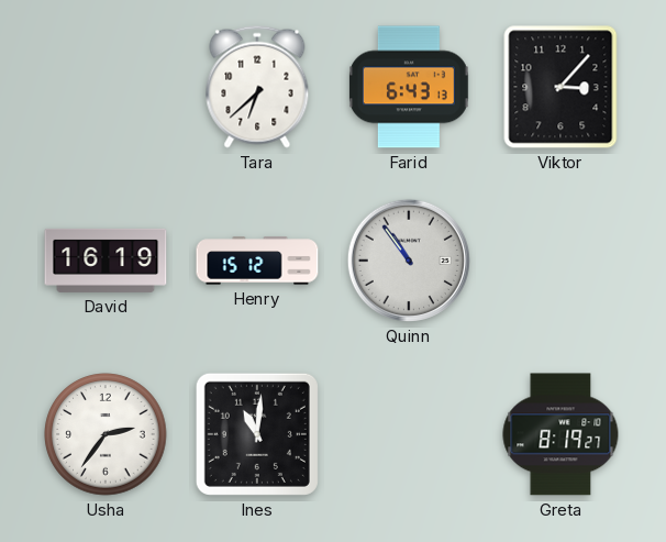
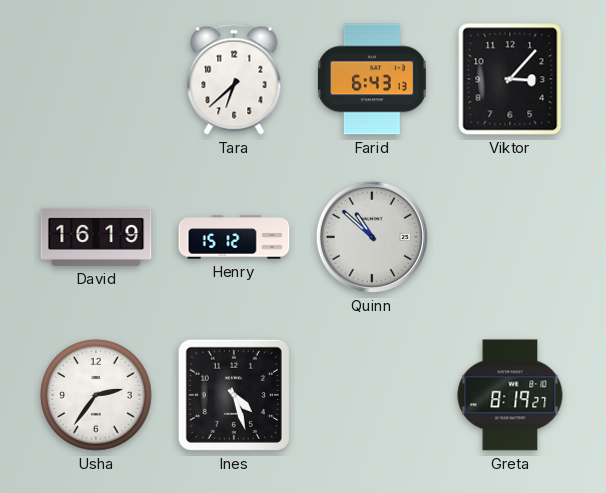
Quinn: 10:54 -> 10:52
Ines: 11:01 -> 4:27
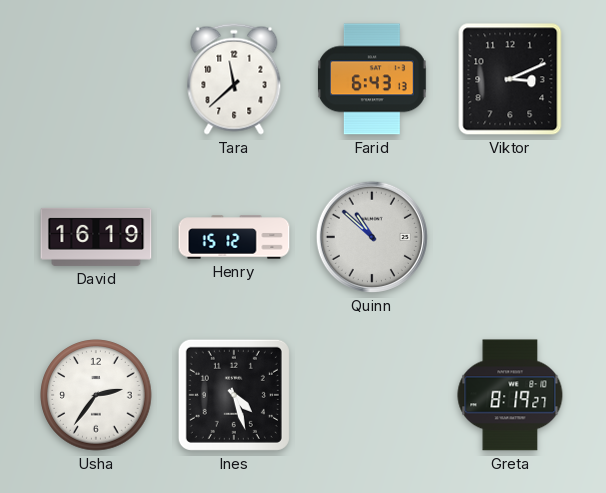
Tara: 6:38 -> 11:38
Viktor: 3:07 -> 3:11
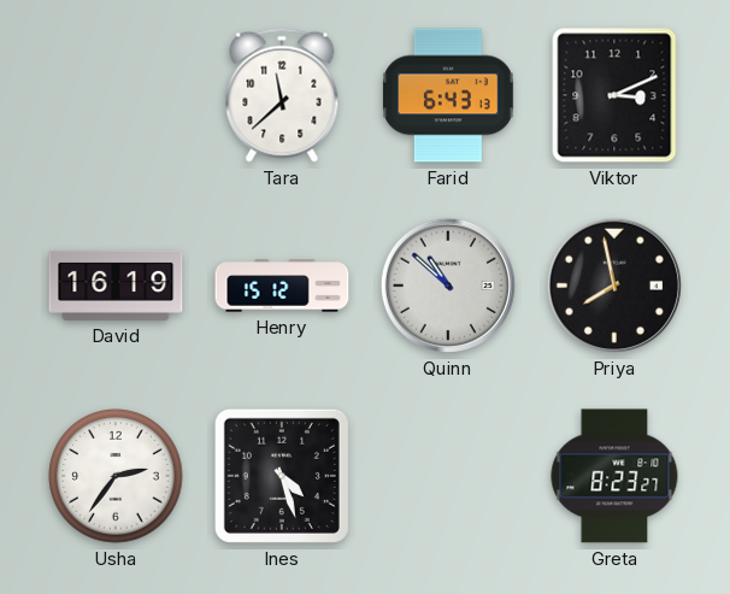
Priya: none -> 7:58
Greta: 8:19 -> 8:23
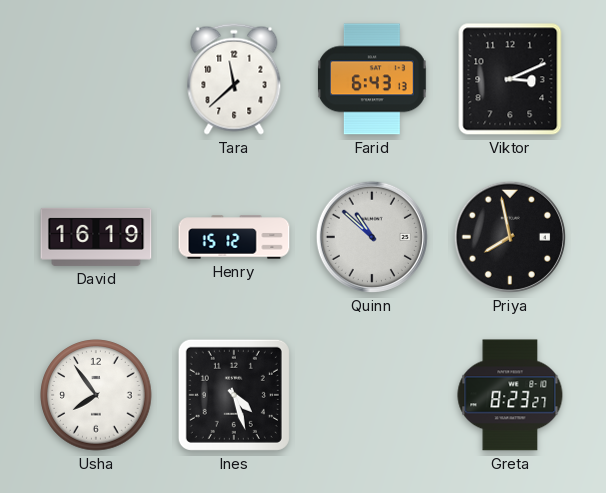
Usha: 2:36 -> 7:54
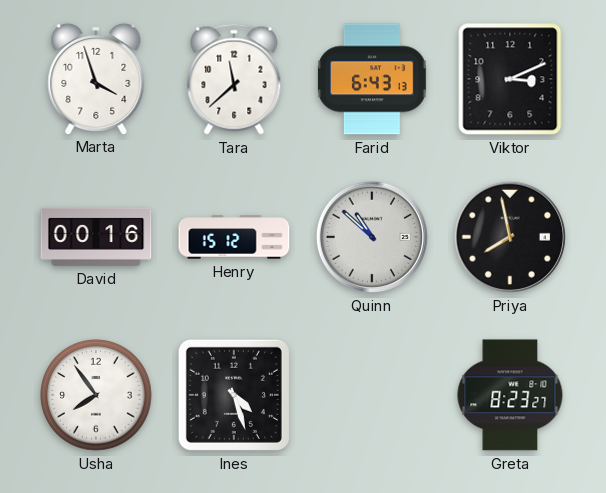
Marta: none -> 3:57
David: 16:19 -> 00:16
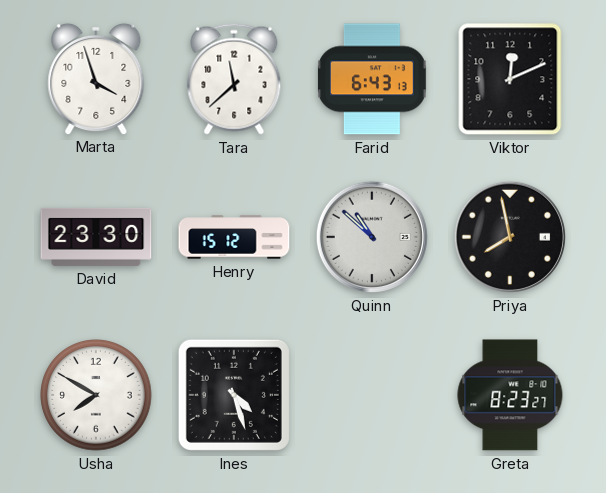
Viktor: 3:11 -> 12:11
David: 00:16 -> 23:30
Usha: 7:54 -> 7:50
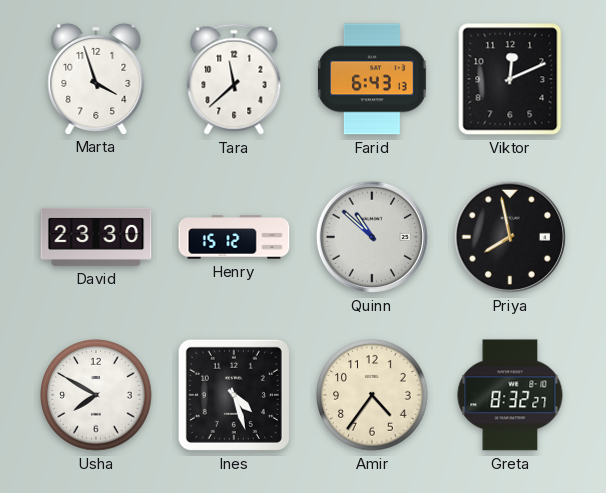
Amir: none -> 4:36
Greta: 8:23 -> 8:32
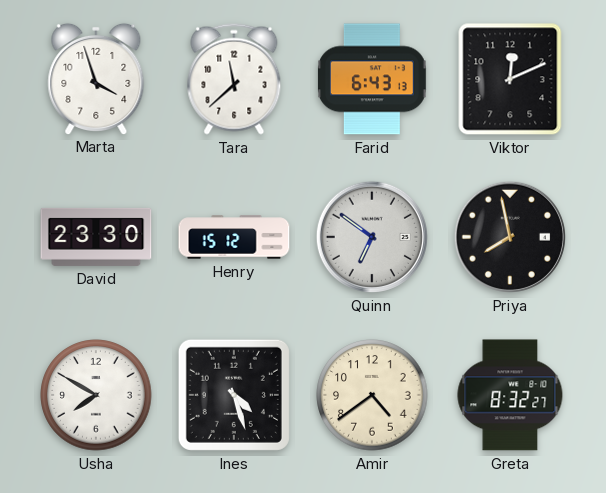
Quinn: 10:52 -> 6:51
Amir: 4:36 -> 4:39
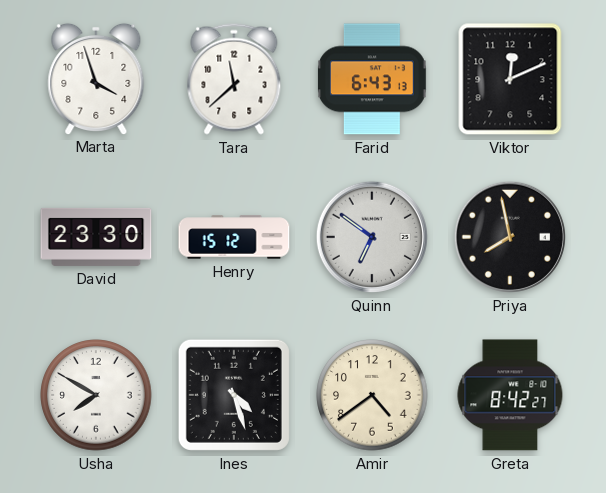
Greta: 8:32 -> 8:42
